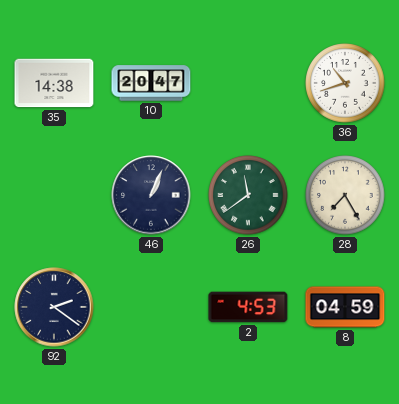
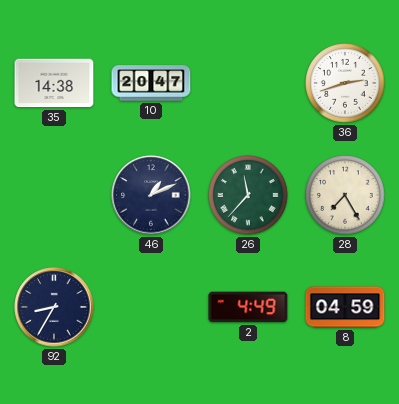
36: 10:42 -> 2:42
46: 1:04 -> 1:11
26: 11:39 -> 11:37
92: 2:21 -> 8:35
2: 4:53 -> 4:49
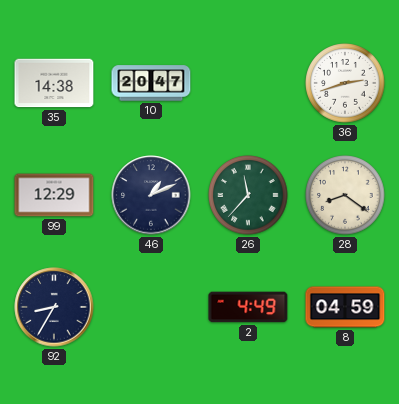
99: none -> 12:29
28: 7:25 -> 8:21
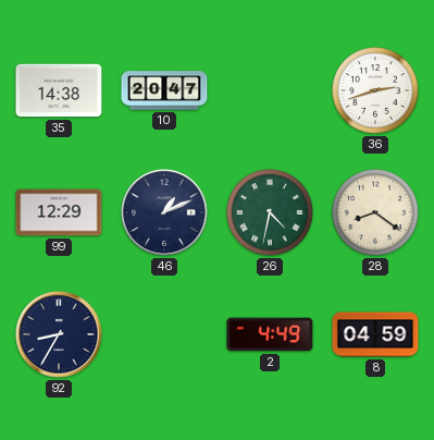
26: 11:37 -> 4:32
